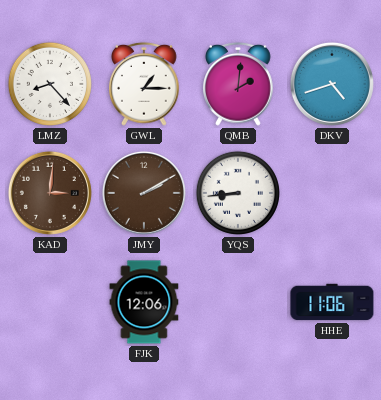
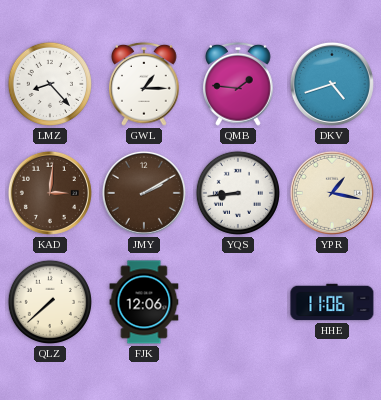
QMB: 2:01 -> 1:46
YPR: none -> 1:17
QLZ: none -> 7:38
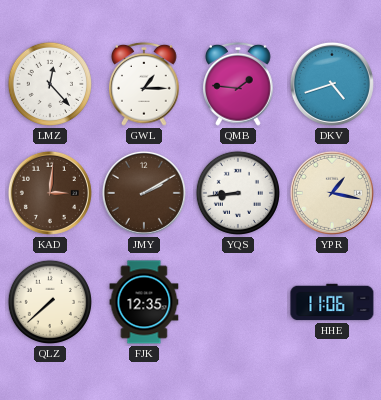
LMZ: 8:23 -> 12:23
FJK: 12:06 -> 12:35
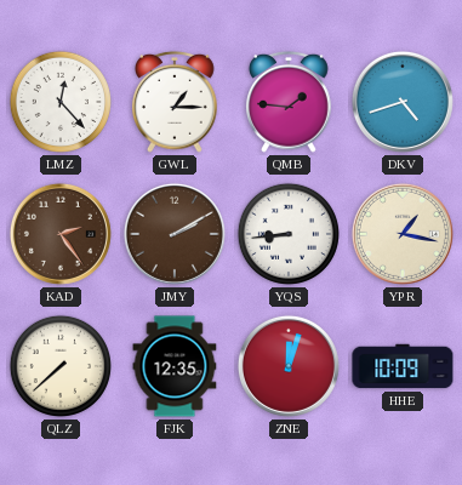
KAD: 3:01 -> 2:24
ZNE: none -> 12:03
HHE: 11:06 -> 10:09
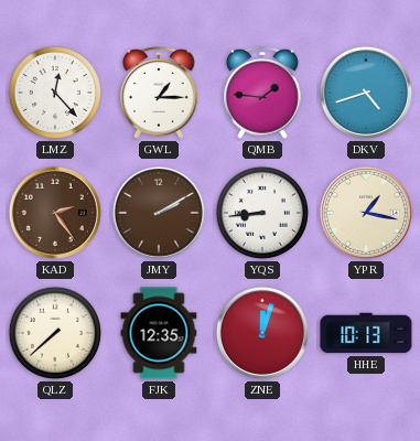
HHE: 10:09 -> 10:13
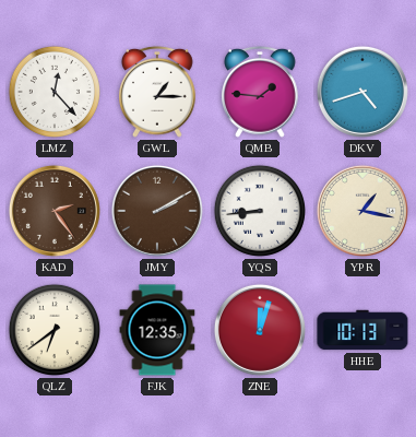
QLZ: 7:38 -> 6:39
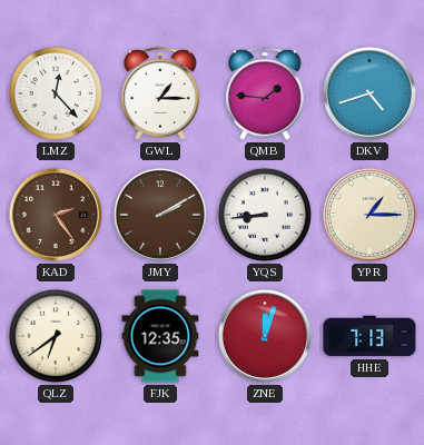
YPR: 1:17 -> 1:15
HHE: 10:13 -> 7:13
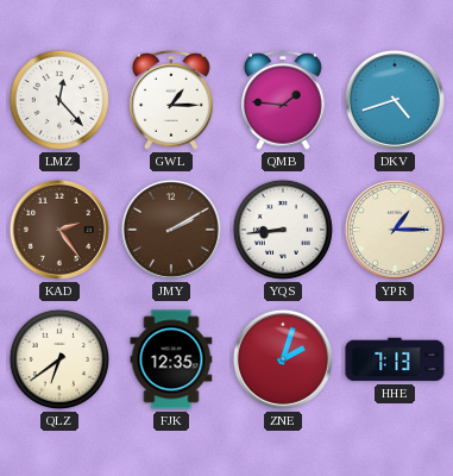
ZNE: 12:03 -> 2:03
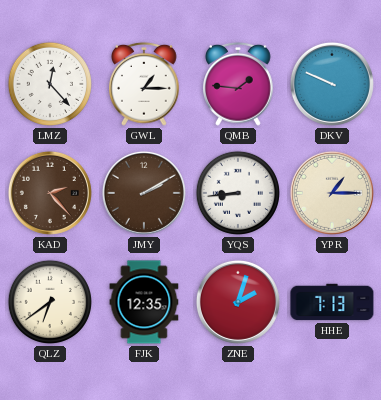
DKV: 4:42 -> 9:49
KAD: 2:24 -> 2:23
